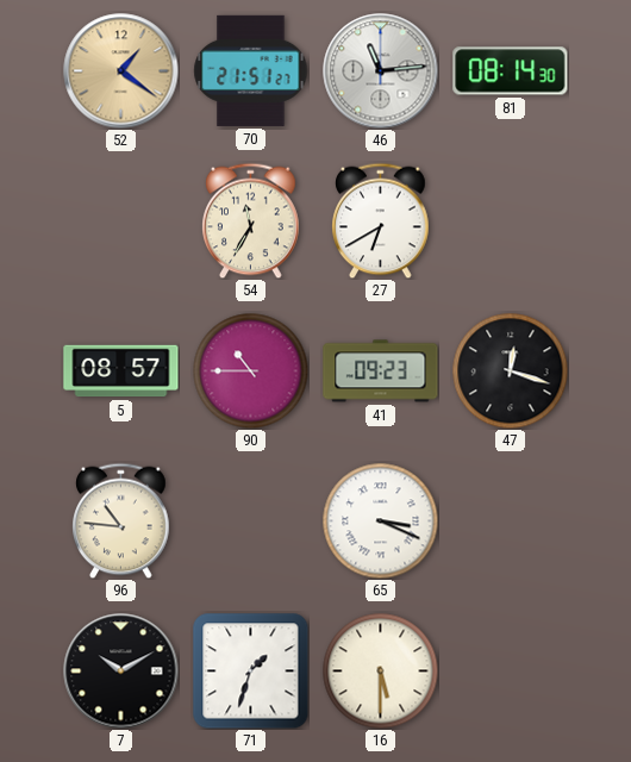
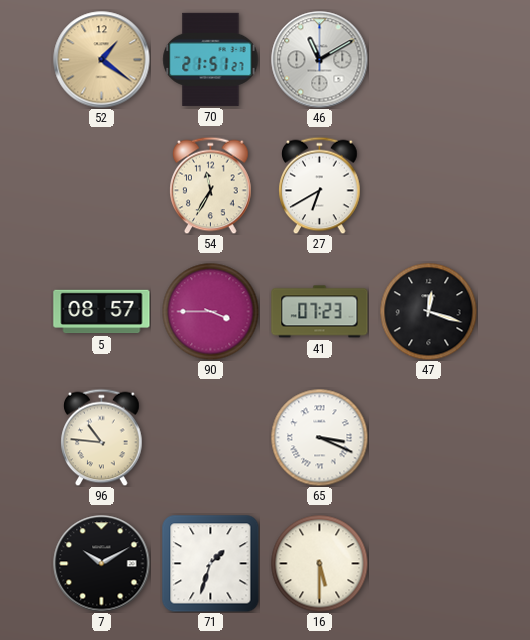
46: 11:14 -> 11:10
81: 08:14 -> none
90: 10:45 -> 3:45
41: 09:23 -> 07:23
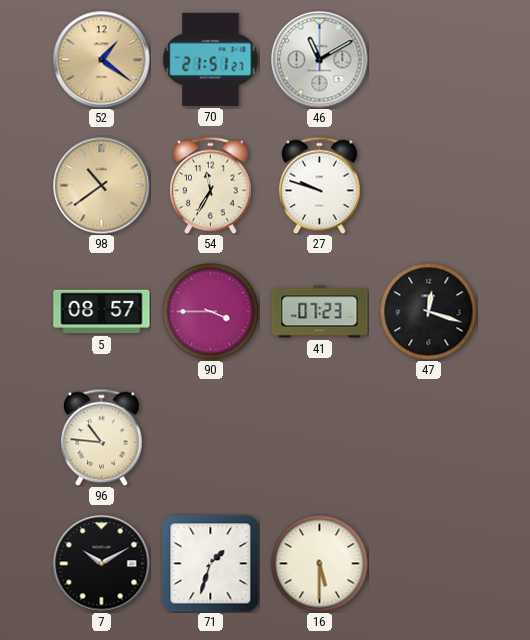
98: none -> 10:39
27: 6:40 -> 9:48
65: 3:19 -> none
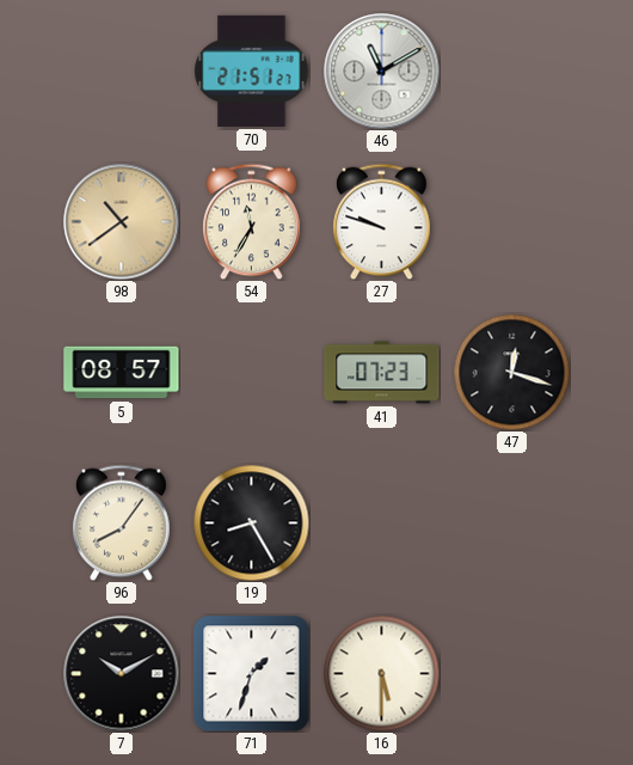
52: 1:21 -> none
90: 3:45 -> none
96: 10:46 -> 8:06
19: none -> 8:25
